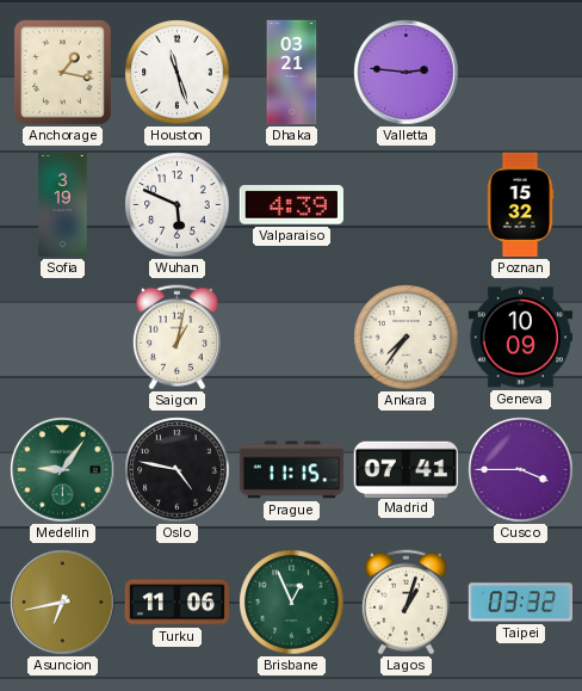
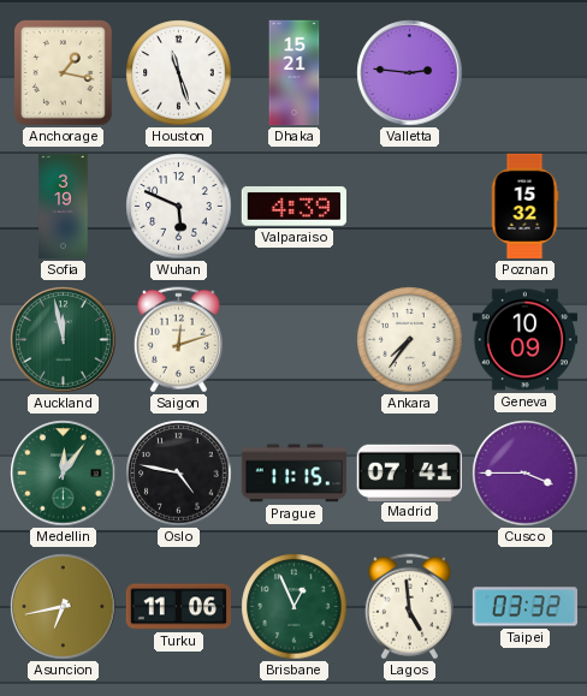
Dhaka: 03:21 -> 15:21
Auckland: none -> 11:58
Saigon: 1:02 -> 12:12
Medellin: 9:06 -> 12:06
Lagos: 1:03 -> 4:59
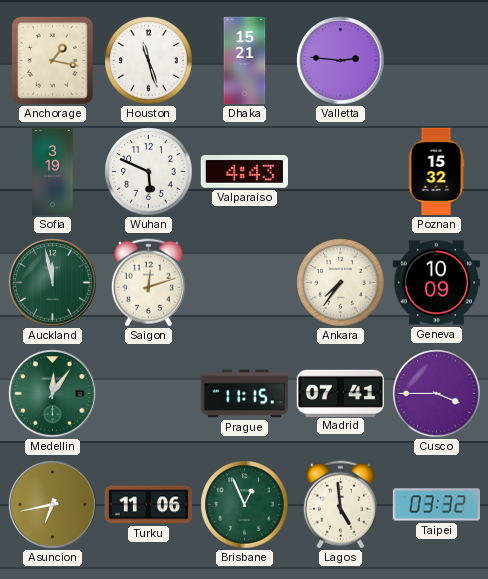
Valparaiso: 4:39 -> 4:43
Oslo: 4:47 -> none
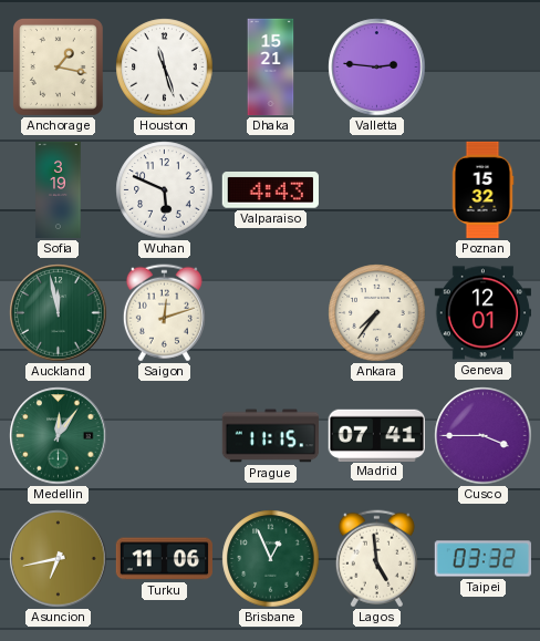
Geneva: 10:09 -> 12:01
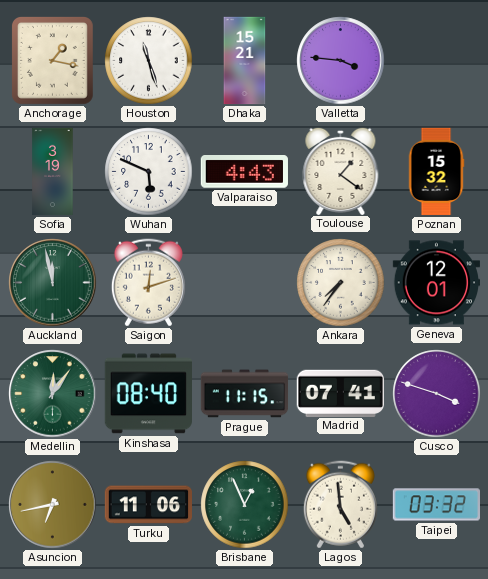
Valletta: 2:46 -> 3:46
Toulouse: none -> 1:21
Kinshasa: none -> 08:40
Cusco: 3:45 -> 3:48
